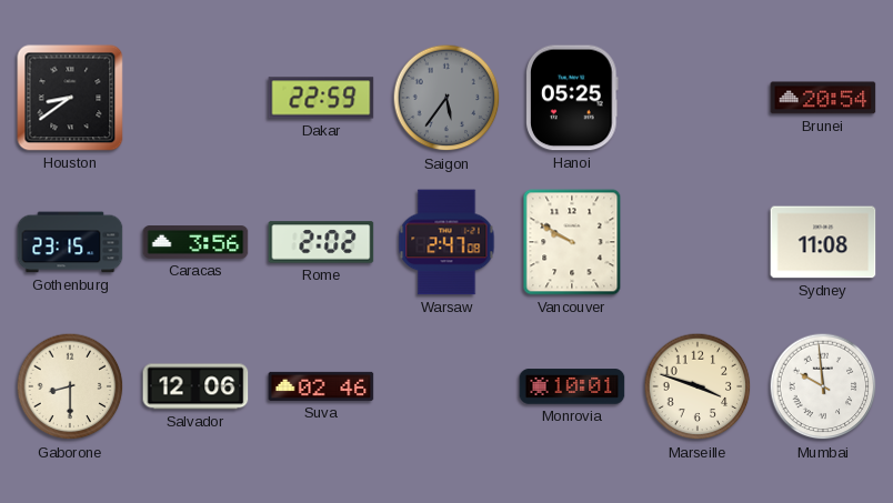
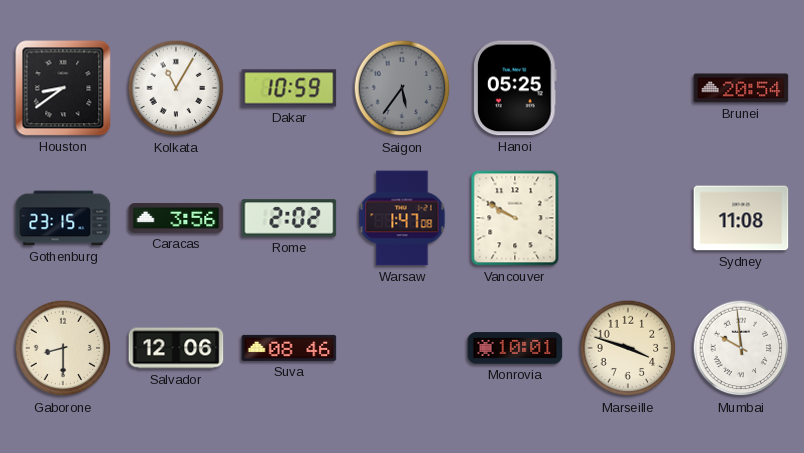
Kolkata: none -> 11:05
Dakar: 22:59 -> 10:59
Warsaw: 2:47 -> 1:47
Suva: 02:46 -> 08:46
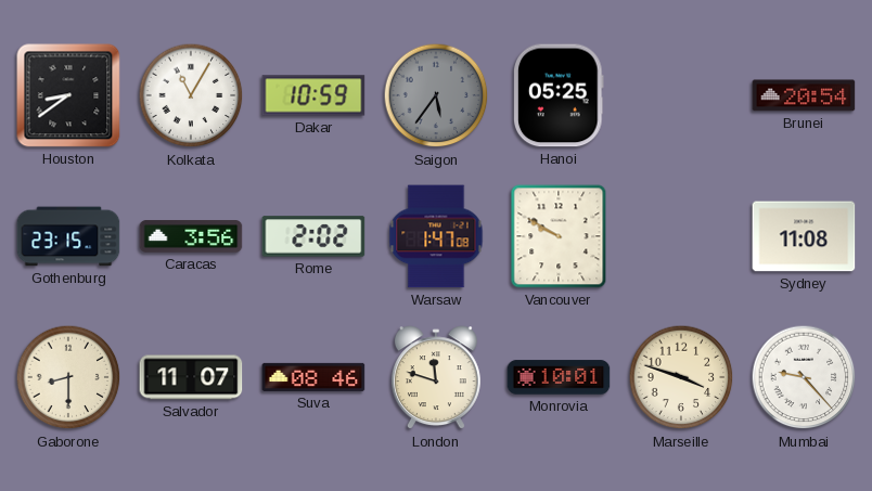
Salvador: 12:06 -> 11:07
London: none -> 11:48
Mumbai: 9:59 -> 9:23
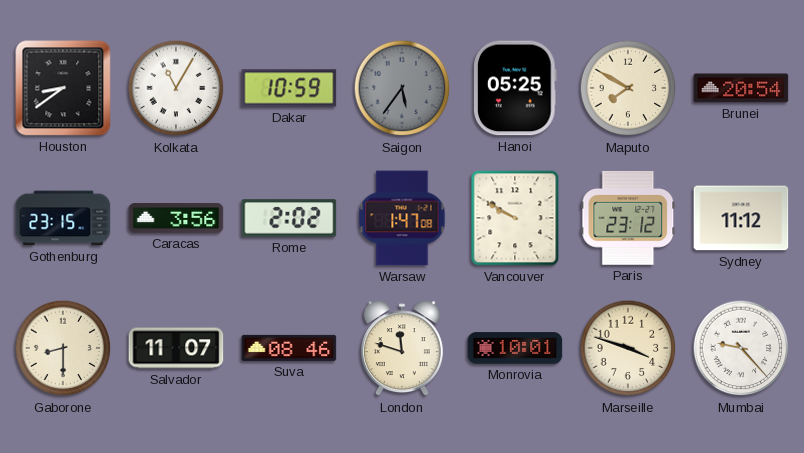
Maputo: none -> 7:50
Paris: none -> 23:12
Sydney: 11:08 -> 11:12
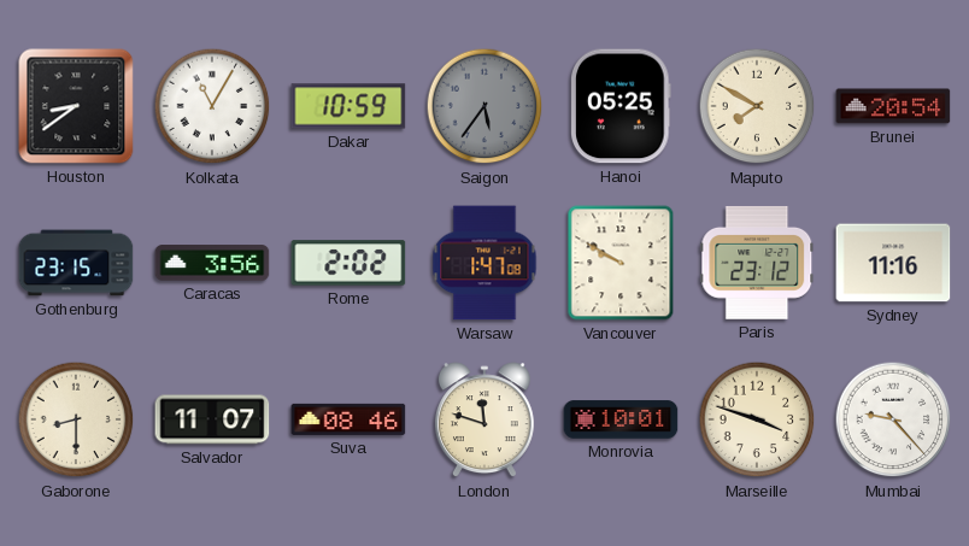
Sydney: 11:12 -> 11:16
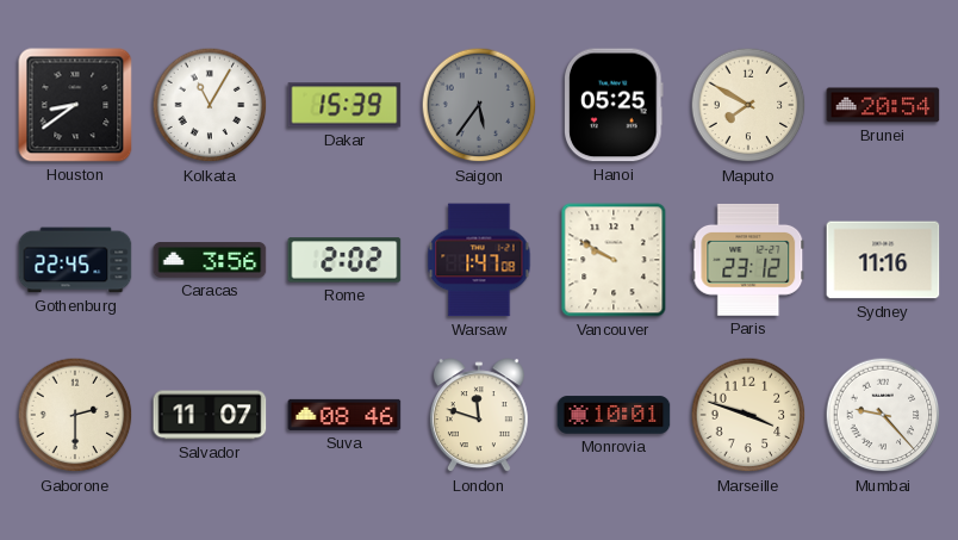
Dakar: 10:59 -> 15:39
Gothenburg: 23:15 -> 22:45
Gaborone: 8:30 -> 2:30
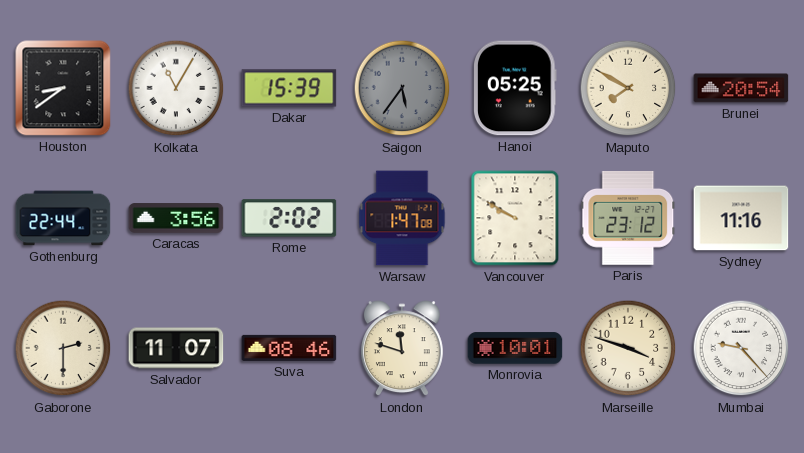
Gothenburg: 22:45 -> 22:44
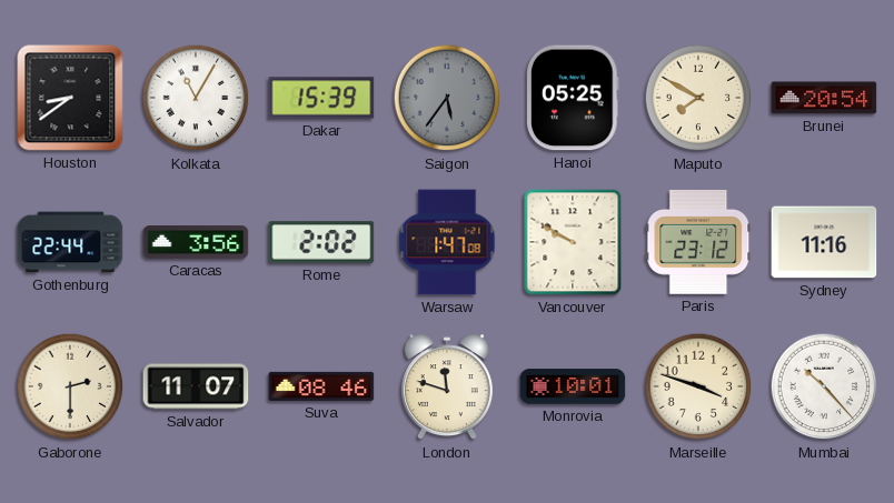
Mumbai: 9:23 -> 10:23
